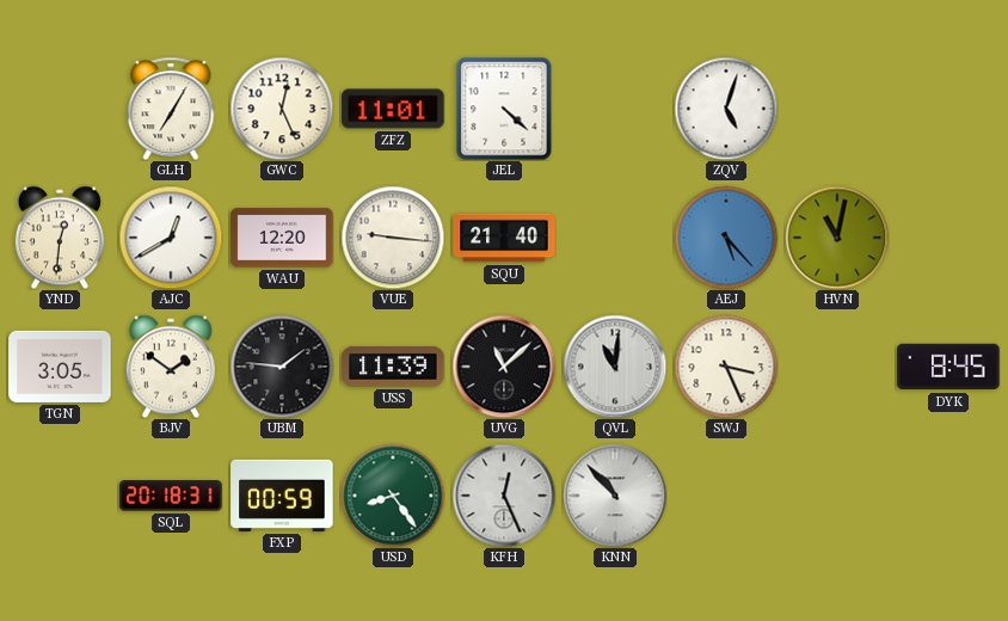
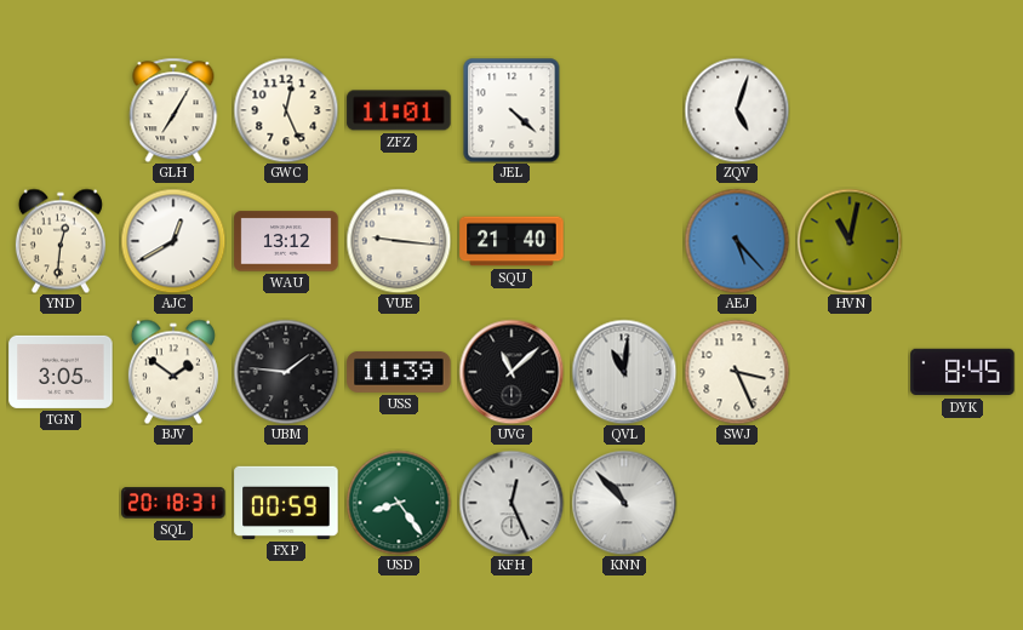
WAU: 12:20 -> 13:12
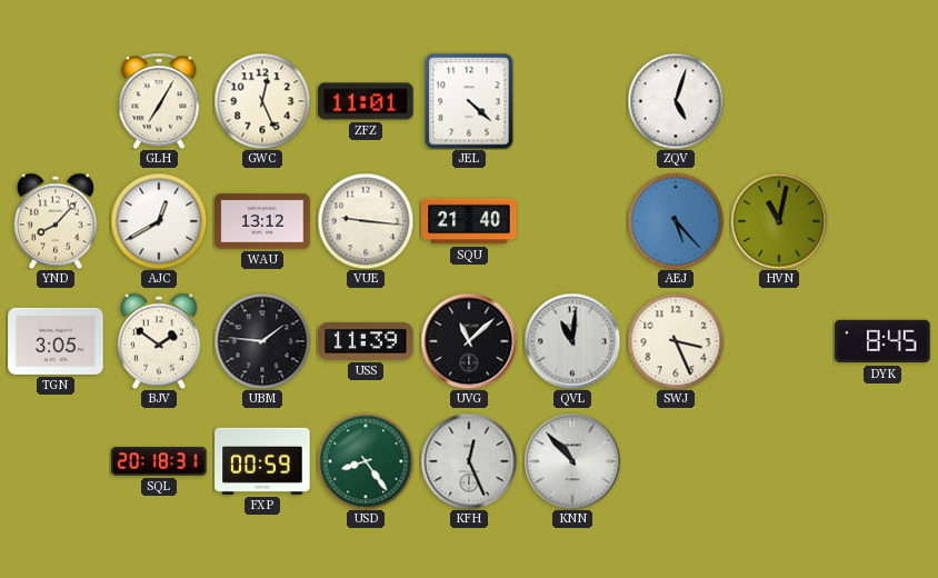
YND: 12:31 -> 8:07
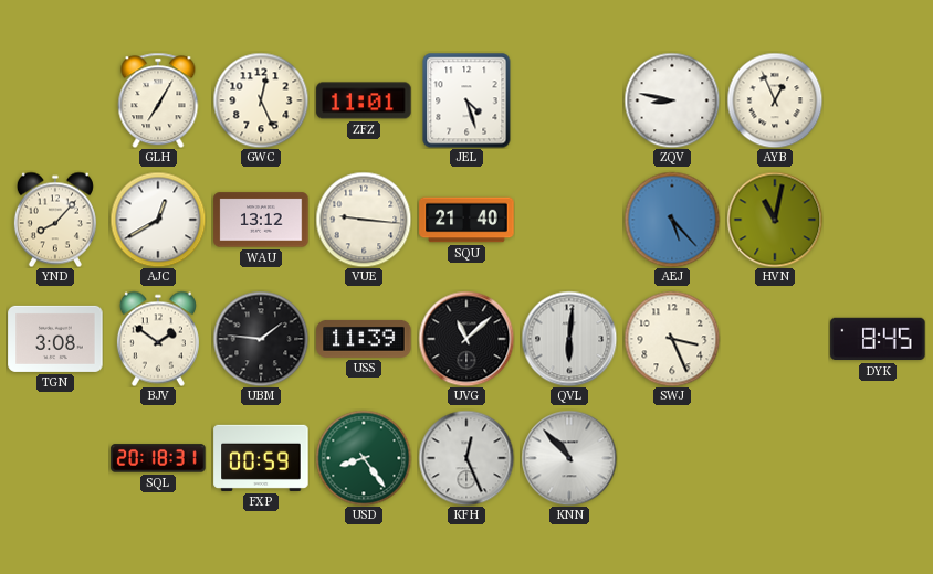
JEL: 4:22 -> 4:27
ZQV: 5:03 -> 8:47
AYB: none -> 12:56
TGN: 3:05 -> 3:08
QVL: 11:01 -> 6:01
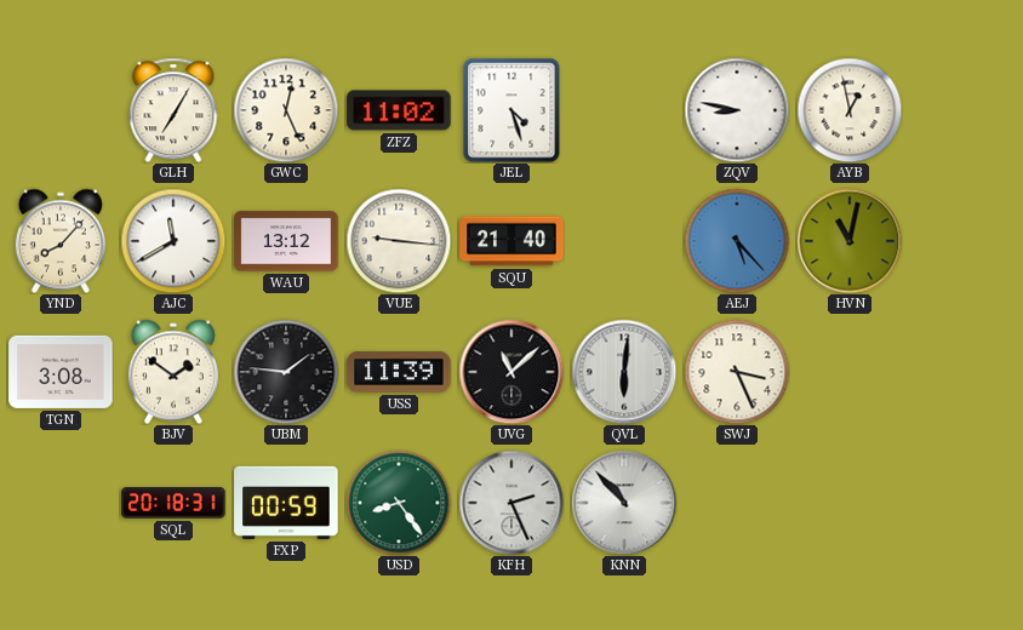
ZFZ: 11:01 -> 11:02
AYB: 12:56 -> 12:58
AJC: 12:40 -> 11:40
DYK: 8:45 -> none
KFH: 12:26 -> 2:26
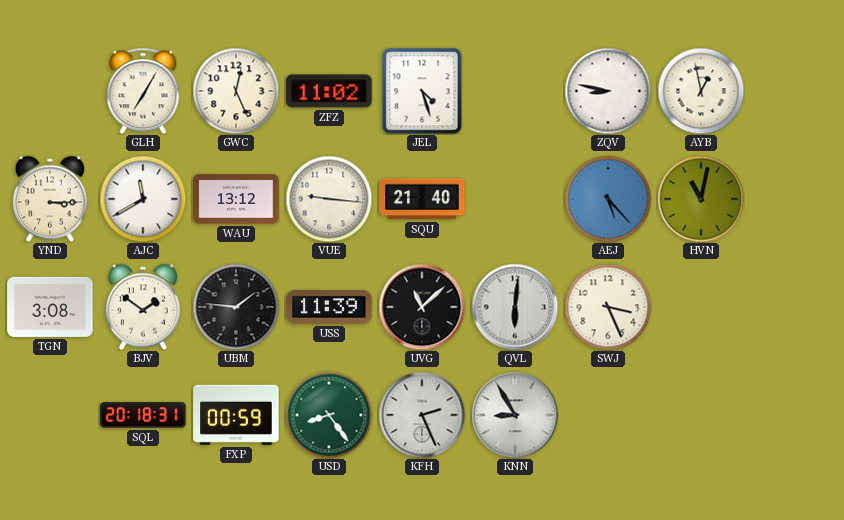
YND: 8:07 -> 3:15
KNN: 10:53 -> 8:55
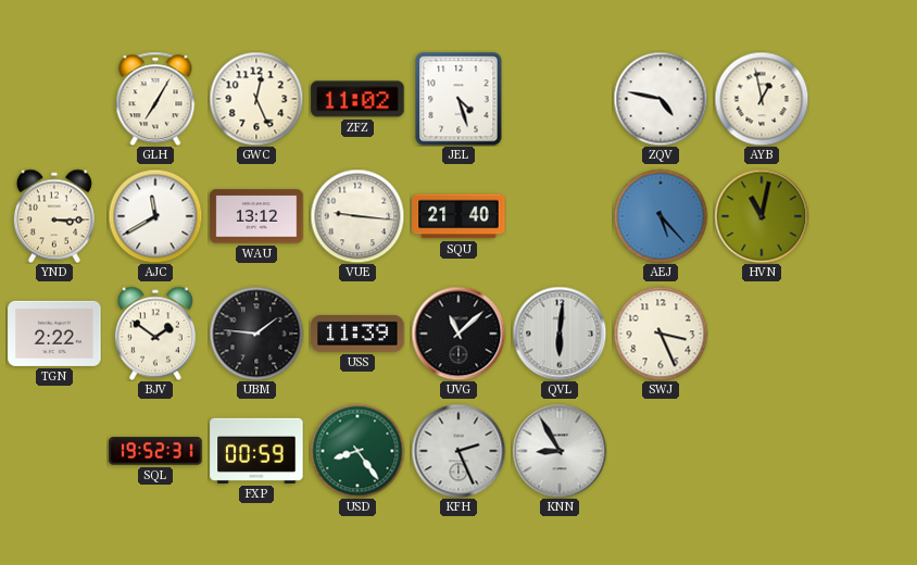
ZQV: 8:47 -> 4:47
TGN: 3:08 -> 2:22
SQL: 20:18 -> 19:52
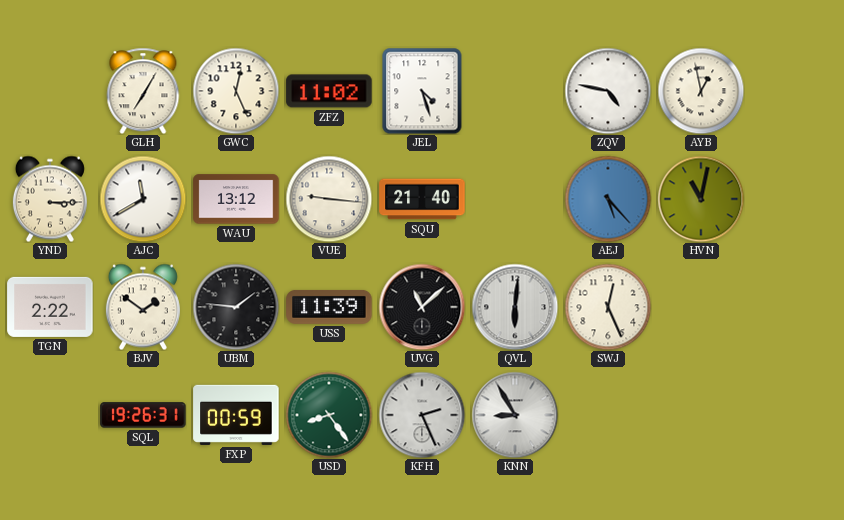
SWJ: 3:26 -> 12:26
SQL: 19:52 -> 19:26
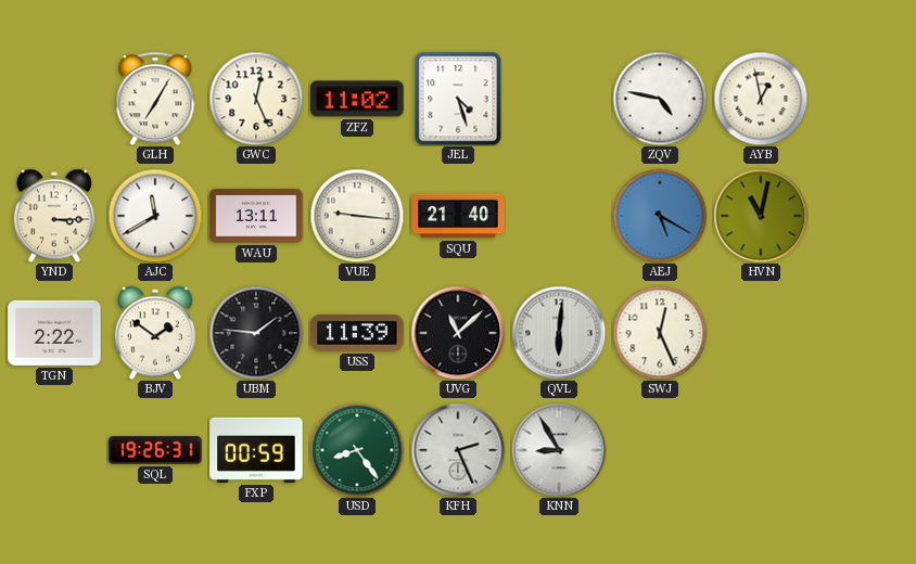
WAU: 13:12 -> 13:11
AEJ: 5:23 -> 5:20
